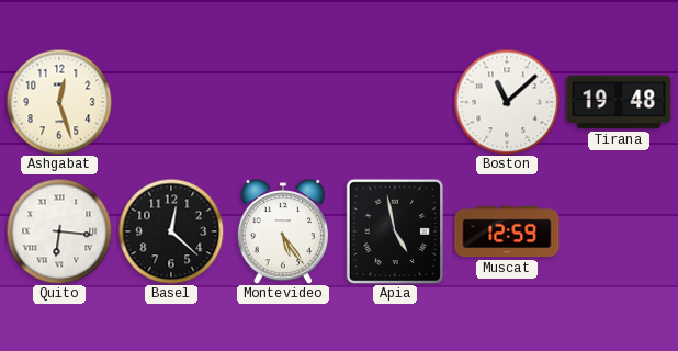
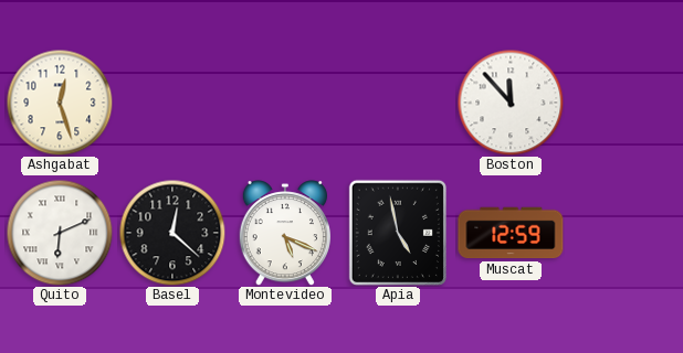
Boston: 11:08 -> 11:53
Tirana: 19:48 -> none
Quito: 6:16 -> 6:11
Montevideo: 5:24 -> 5:19
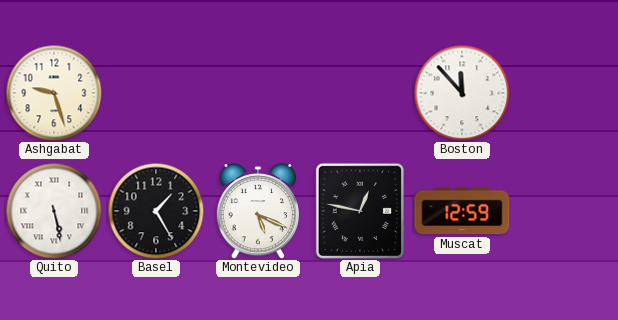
Ashgabat: 12:27 -> 9:27
Quito: 6:11 -> 5:28
Basel: 12:22 -> 1:25
Apia: 4:58 -> 12:47
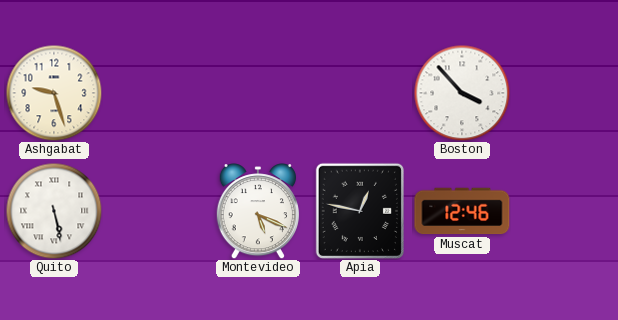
Boston: 11:53 -> 3:53
Basel: 1:25 -> none
Muscat: 12:59 -> 12:46
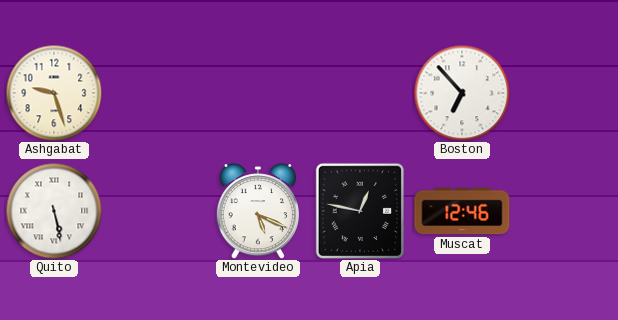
Boston: 3:53 -> 6:53
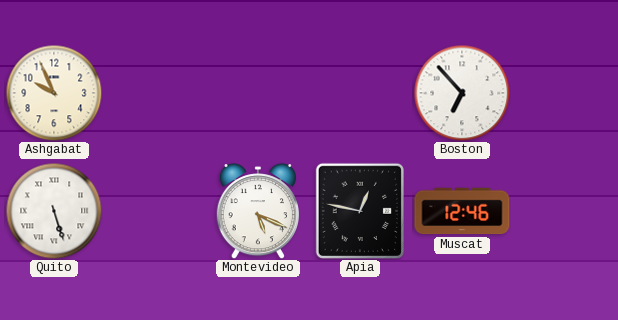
Ashgabat: 9:27 -> 9:56
Quito: 5:28 -> 5:27
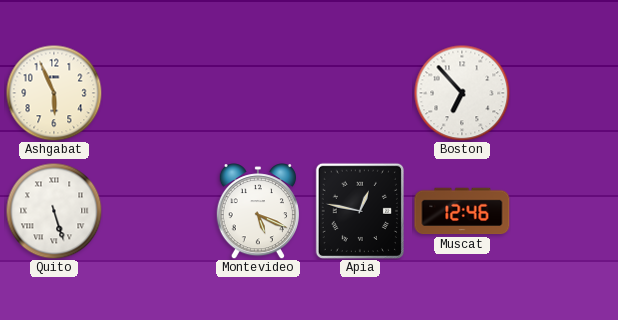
Ashgabat: 9:56 -> 5:56
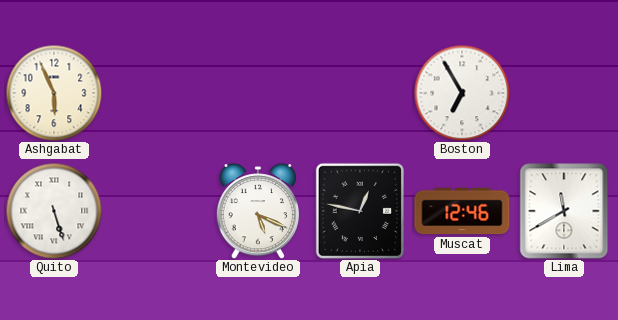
Boston: 6:53 -> 6:55
Lima: none -> 11:40
